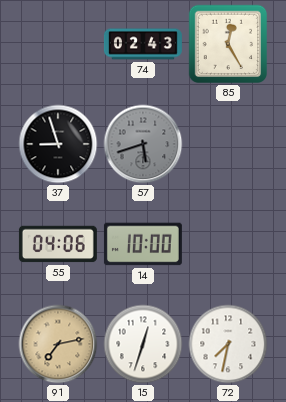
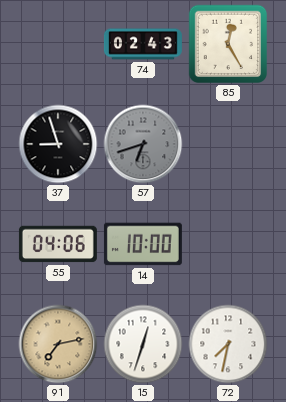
57: 5:42 -> 6:42
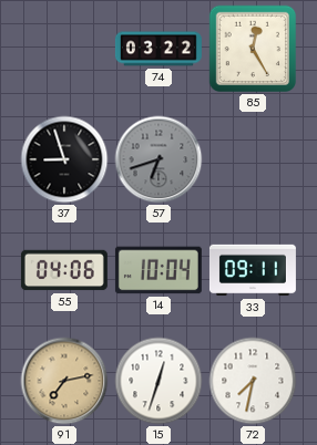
74: 02:43 -> 03:22
14: 10:00 -> 10:04
33: none -> 09:11
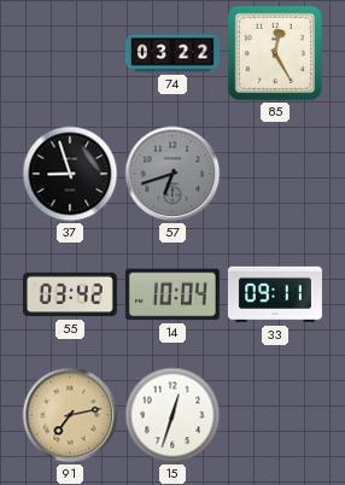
55: 04:06 -> 03:42
72: 7:32 -> none
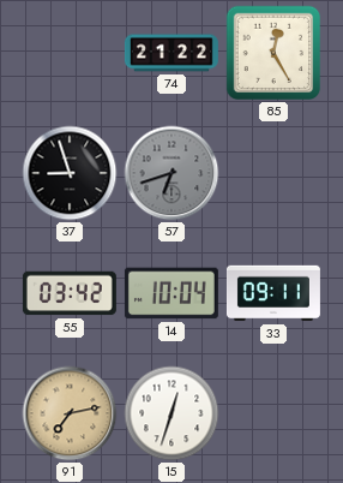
74: 03:22 -> 21:22
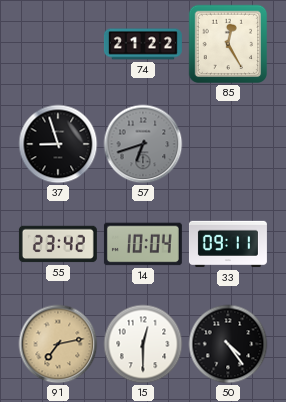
55: 03:42 -> 23:42
15: 12:33 -> 12:30
50: none -> 4:24
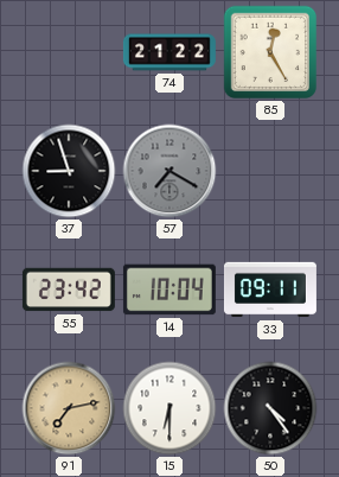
57: 6:42 -> 7:20
15: 12:30 -> 6:30
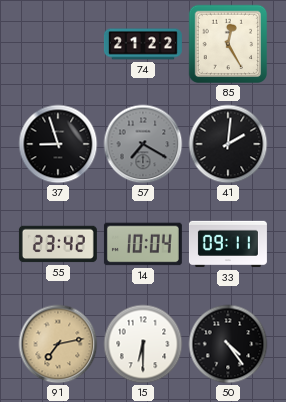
41: none -> 2:01
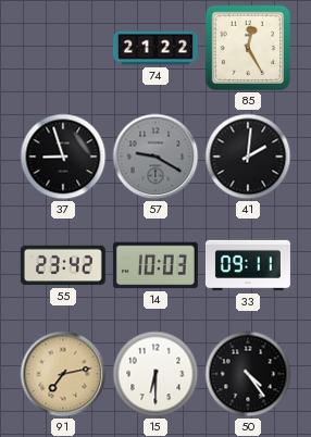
57: 7:20 -> 9:20
14: 10:04 -> 10:03
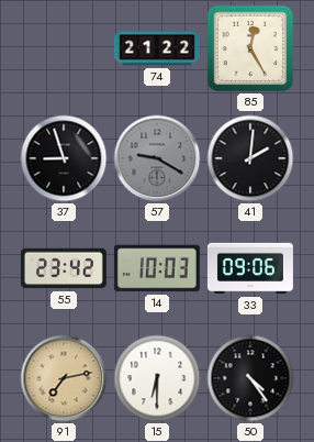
33: 09:11 -> 09:06
